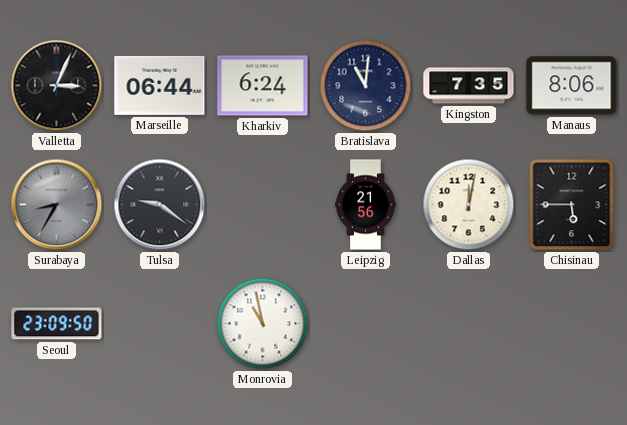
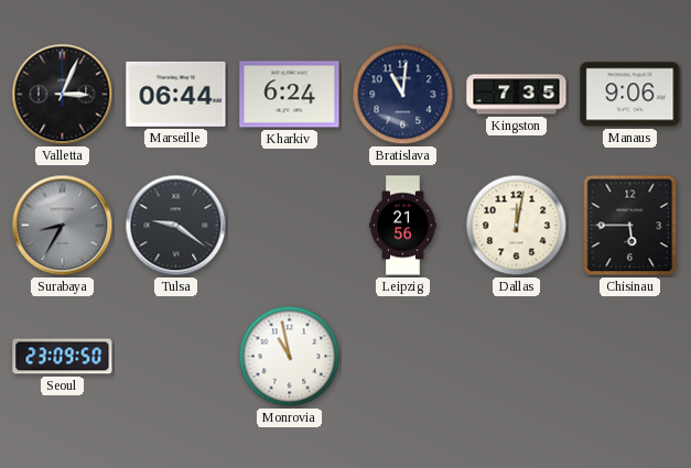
Manaus: 8:06 -> 9:06
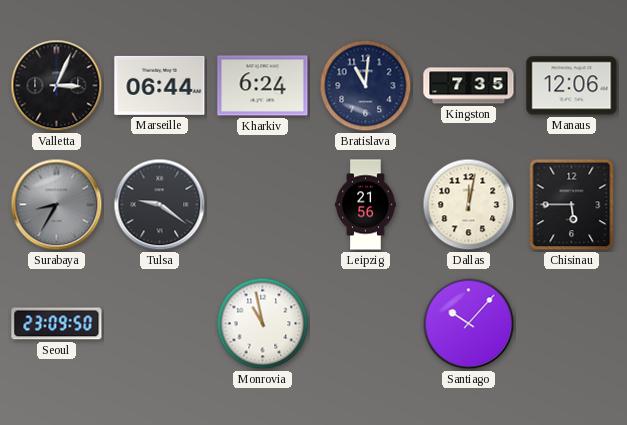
Manaus: 9:06 -> 12:06
Santiago: none -> 10:07
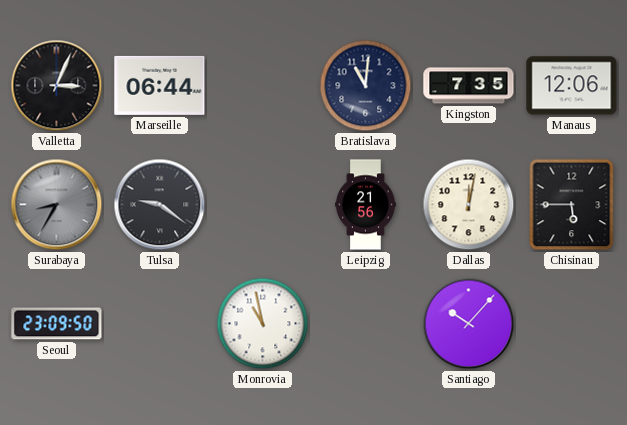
Kharkiv: 6:24 -> none
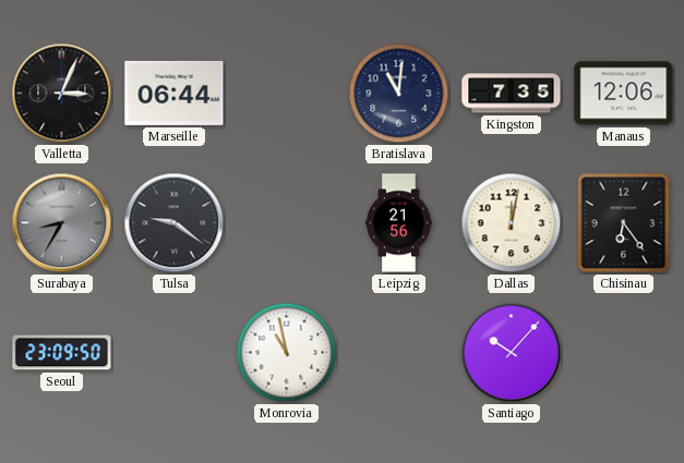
Chisinau: 5:45 -> 6:24
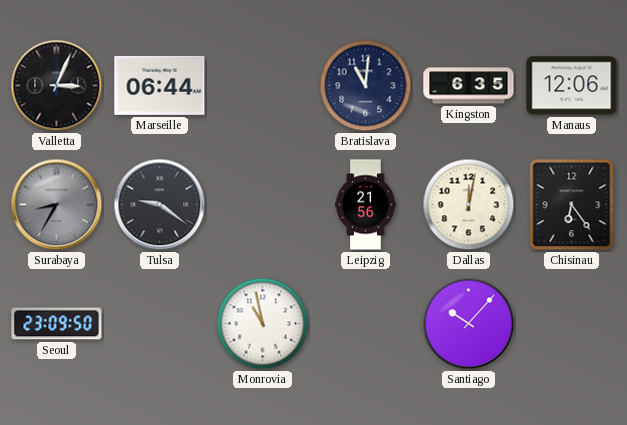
Kingston: 7:35 -> 6:35
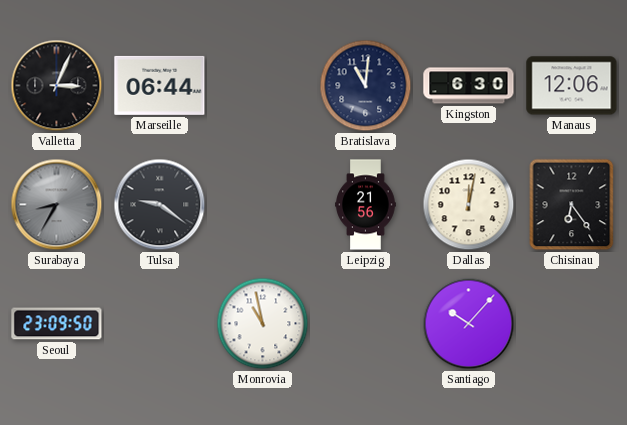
Kingston: 6:35 -> 6:30
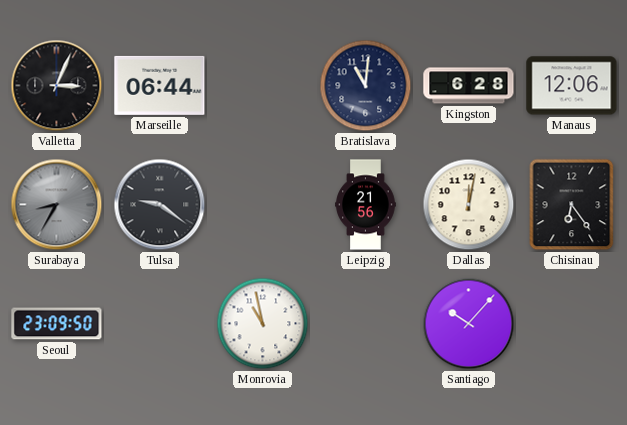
Kingston: 6:30 -> 6:28
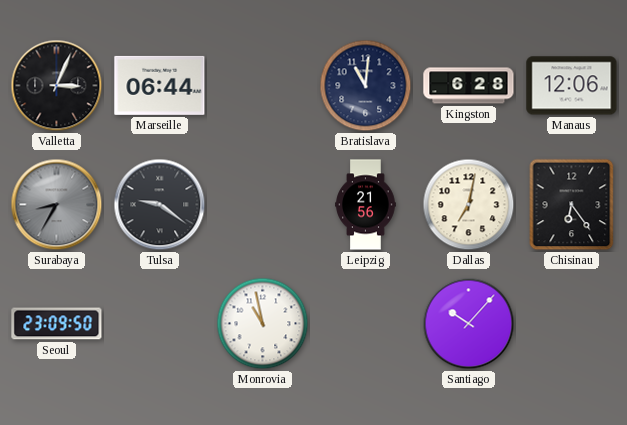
Dallas: 12:02 -> 7:02
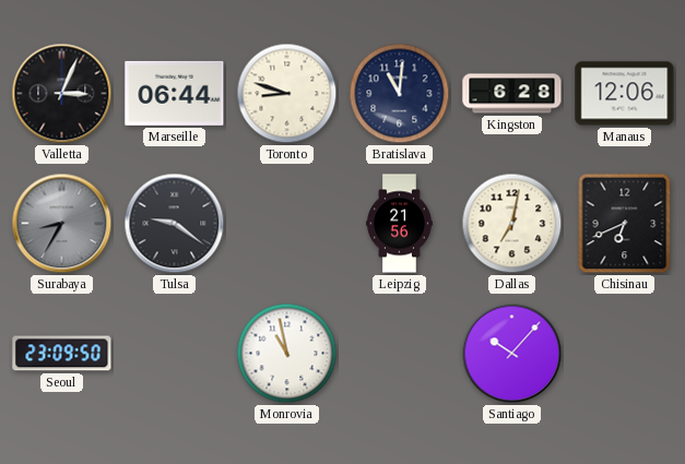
Toronto: none -> 8:48
Chisinau: 6:24 -> 6:41
